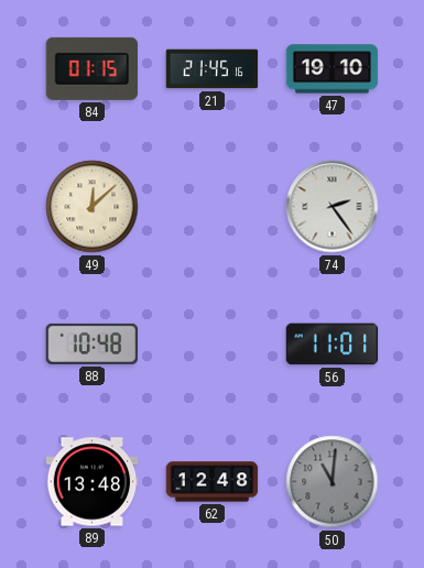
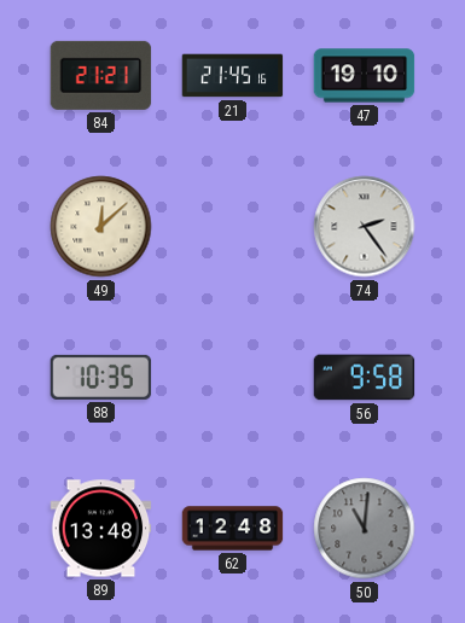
84: 01:15 -> 21:21
88: 10:48 -> 10:35
56: 11:01 -> 9:58
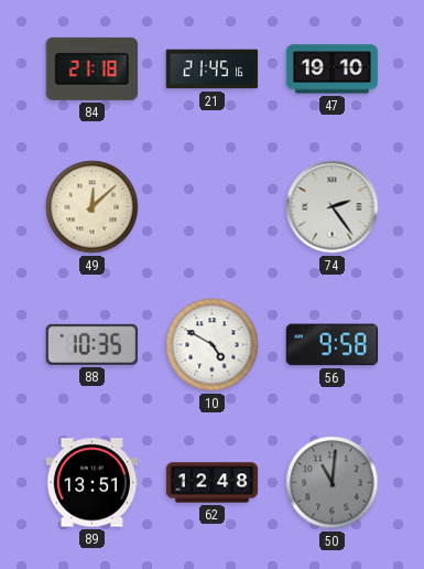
84: 21:21 -> 21:18
10: none -> 4:50
89: 13:48 -> 13:51
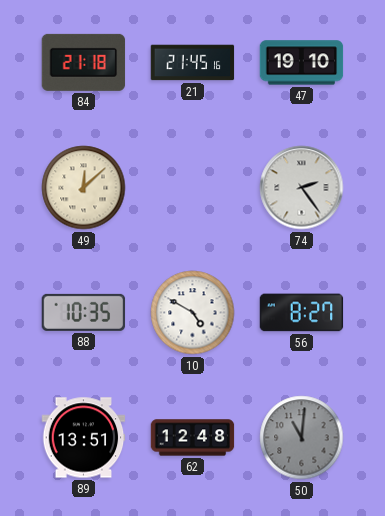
56: 9:58 -> 8:27
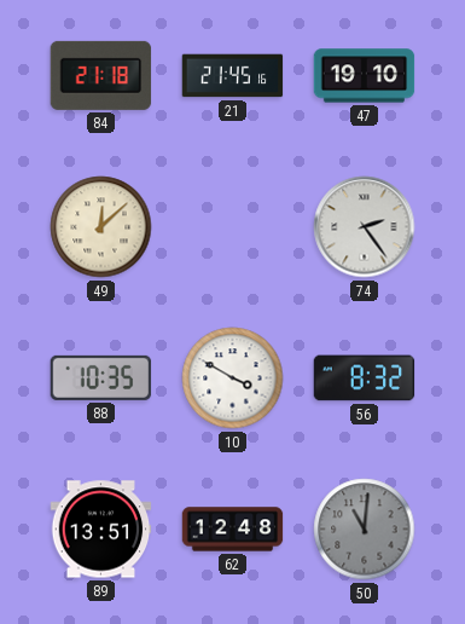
10: 4:50 -> 3:50
56: 8:27 -> 8:32
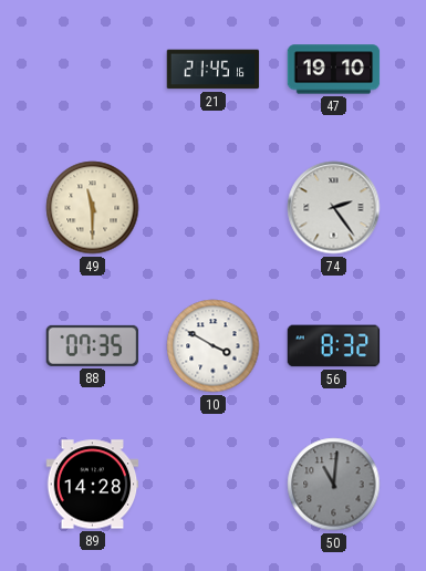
84: 21:18 -> none
49: 12:08 -> 11:30
88: 10:35 -> 07:35
89: 13:51 -> 14:28
62: 12:48 -> none
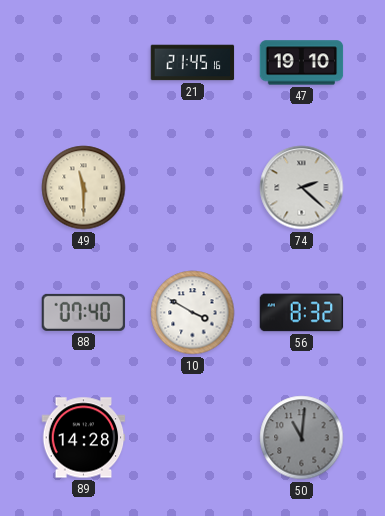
74: 2:24 -> 2:22
88: 07:35 -> 07:40
